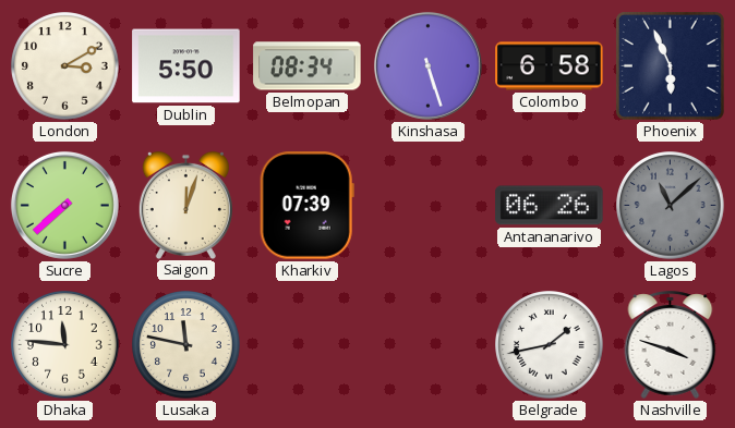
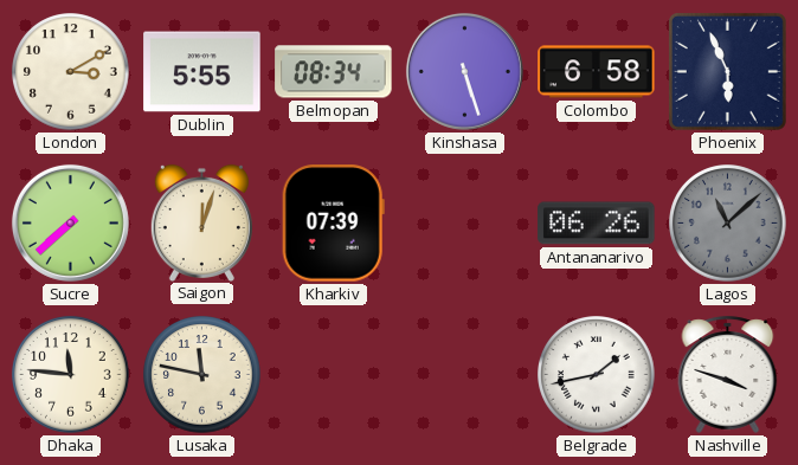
Dublin: 5:50 -> 5:55
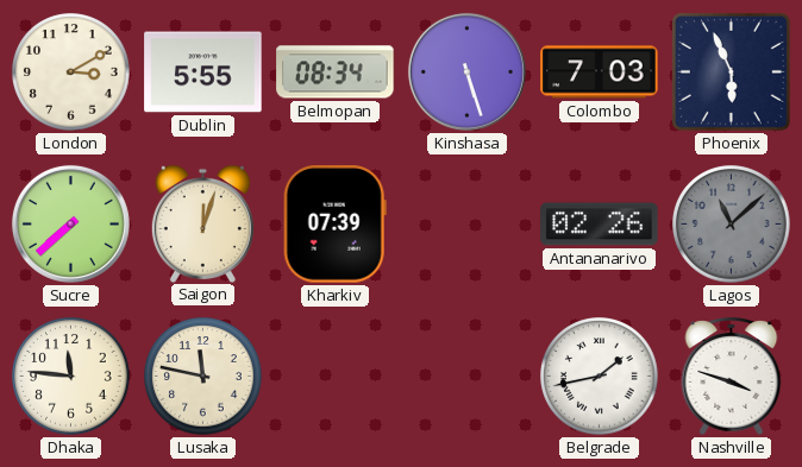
Colombo: 6:58 -> 7:03
Antananarivo: 06:26 -> 02:26
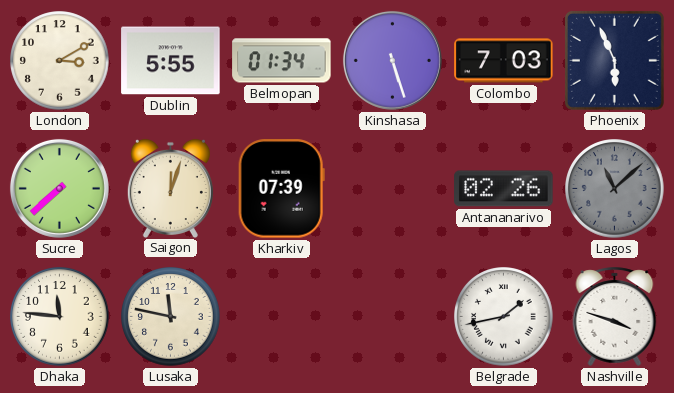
Belmopan: 08:34 -> 01:34
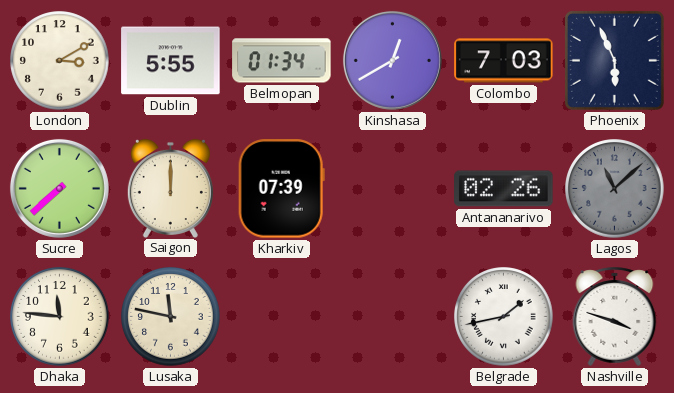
Kinshasa: 5:27 -> 12:40
Saigon: 12:03 -> 12:00
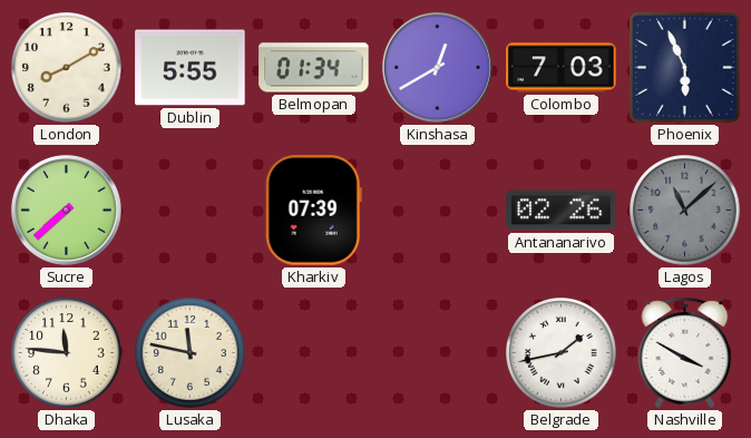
London: 3:10 -> 8:10
Saigon: 12:00 -> none
Nashville: 3:48 -> 3:50
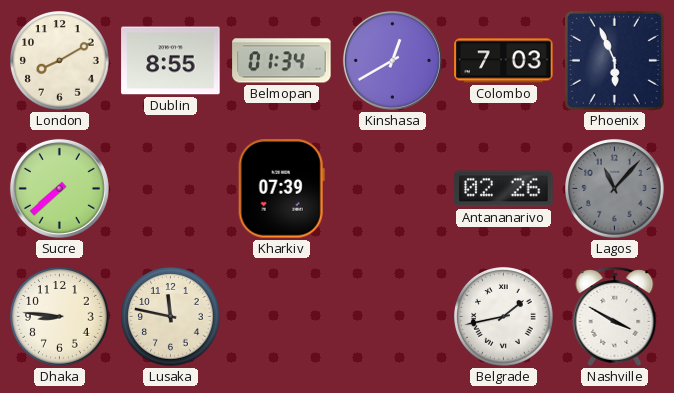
Dublin: 5:55 -> 8:55
Lagos: 11:08 -> 11:07
Dhaka: 11:46 -> 8:46
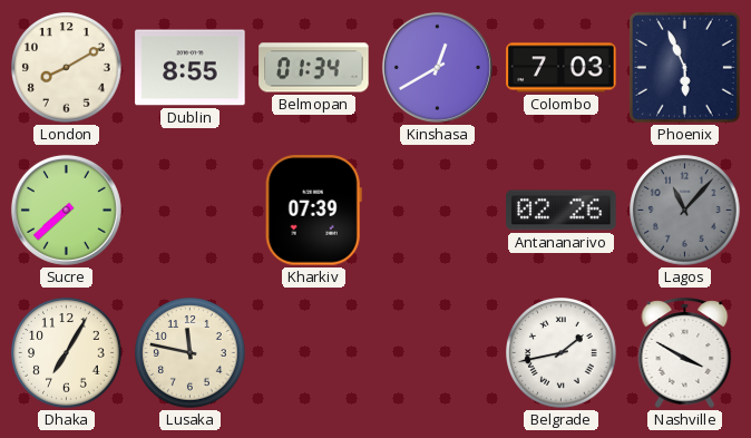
Dhaka: 8:46 -> 7:05
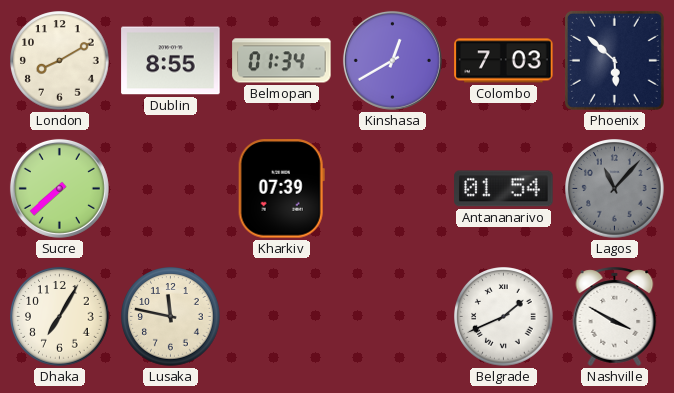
Phoenix: 5:56 -> 5:52
Antananarivo: 02:26 -> 01:54
Belgrade: 1:43 -> 1:41
